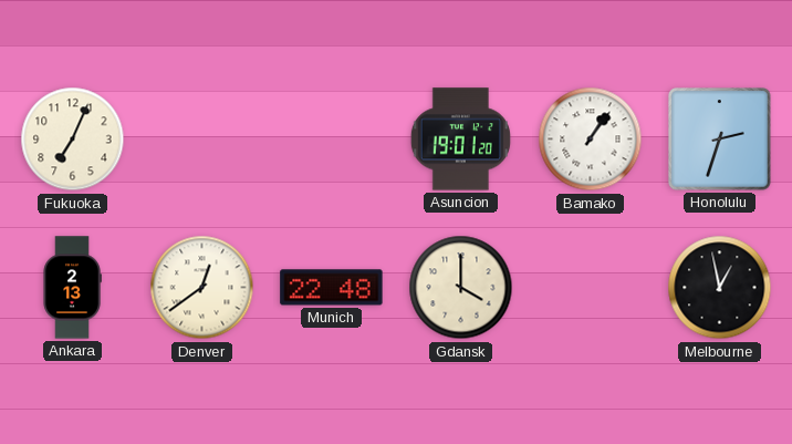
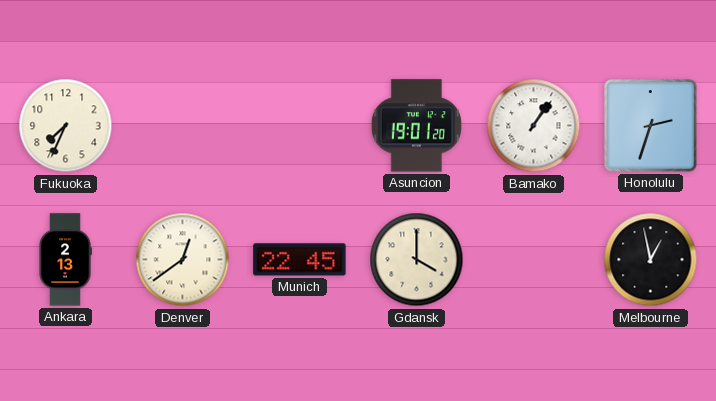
Fukuoka: 7:04 -> 7:34
Munich: 22:48 -> 22:45
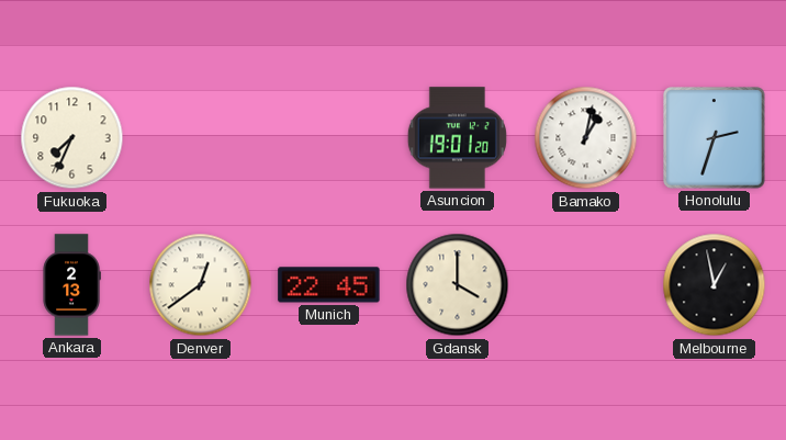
Bamako: 1:06 -> 1:02
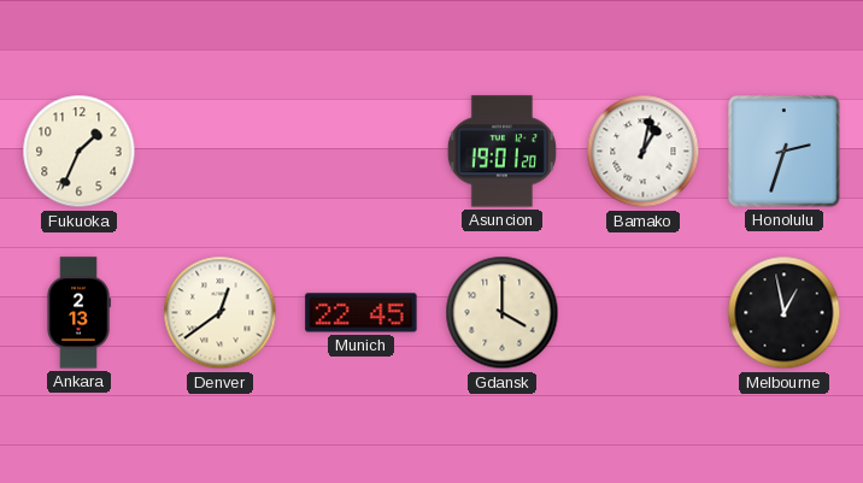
Fukuoka: 7:34 -> 1:34
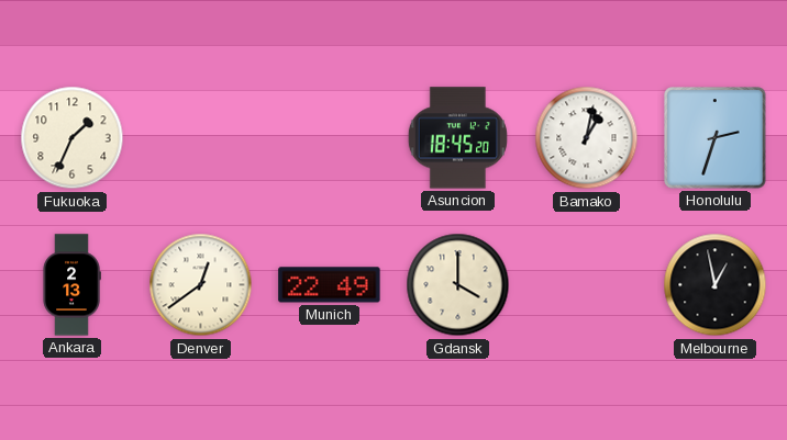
Asuncion: 19:01 -> 18:45
Munich: 22:45 -> 22:49
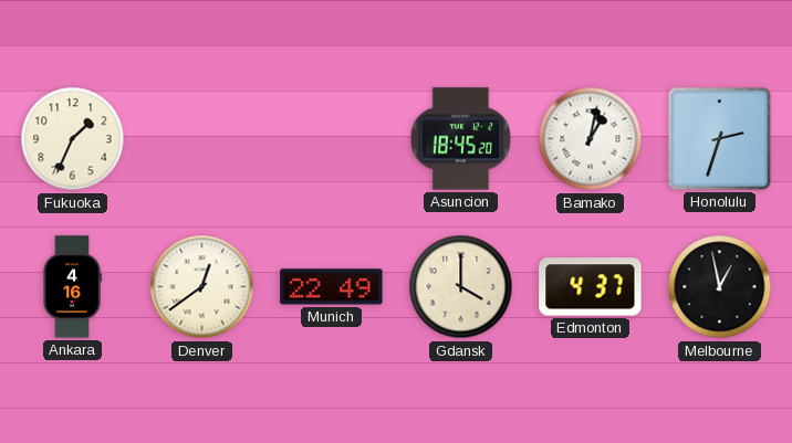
Ankara: 2:13 -> 4:16
Edmonton: none -> 4:37
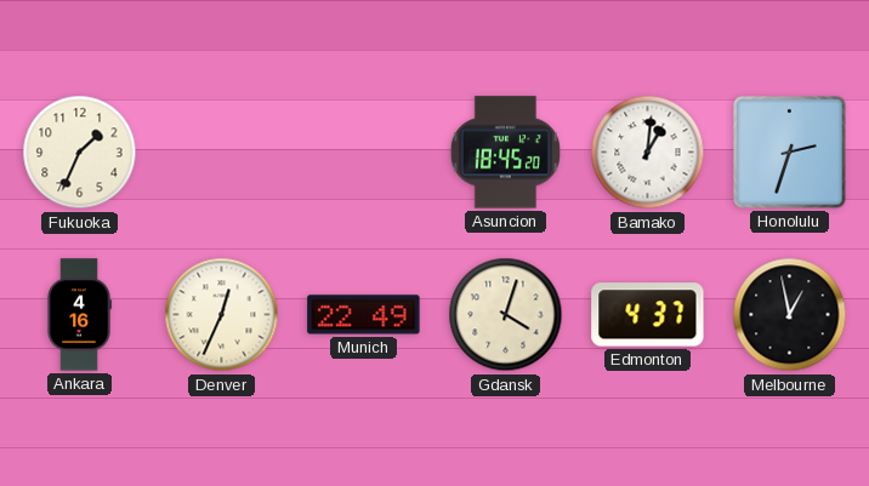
Bamako: 1:02 -> 1:01
Denver: 12:39 -> 12:34
Gdansk: 4:00 -> 4:03
